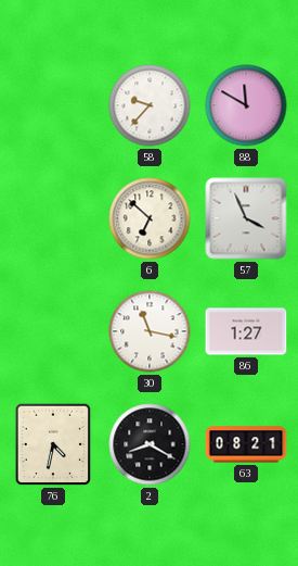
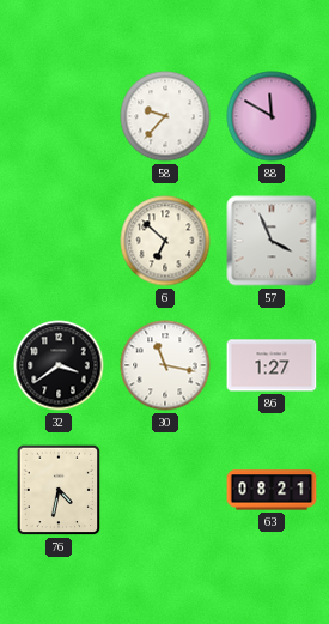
32: none -> 3:39
2: 8:20 -> none
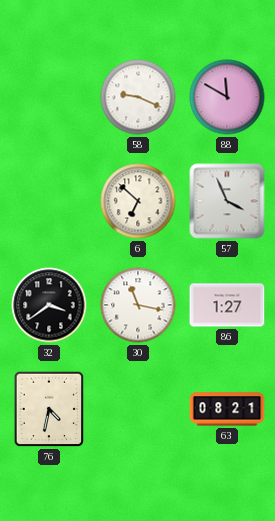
58: 9:37 -> 9:19
